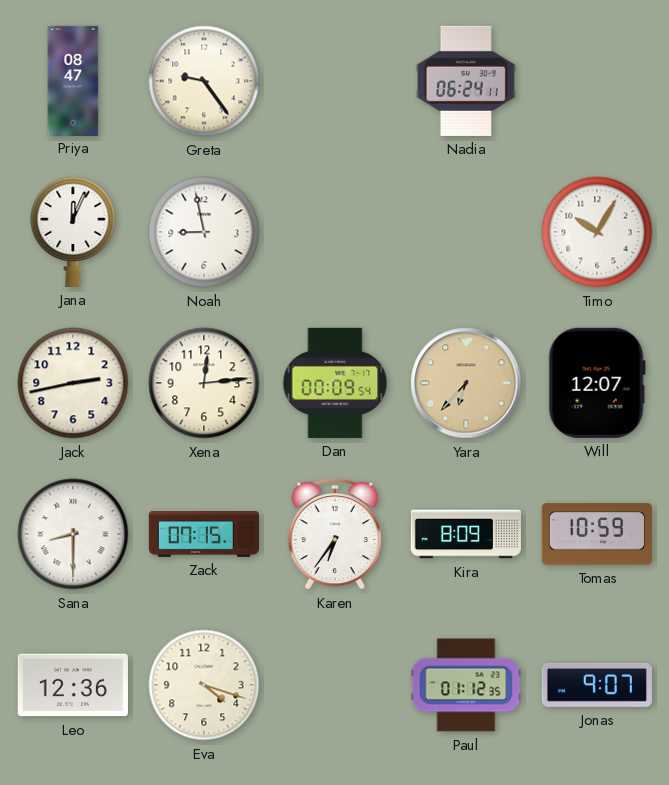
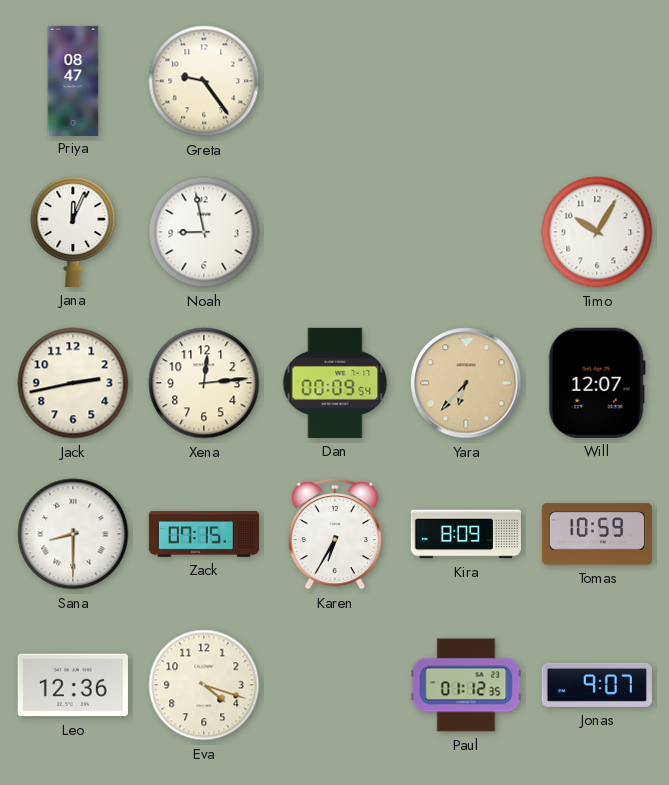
Nadia: 06:24 -> none
Karen: 6:36 -> 6:35
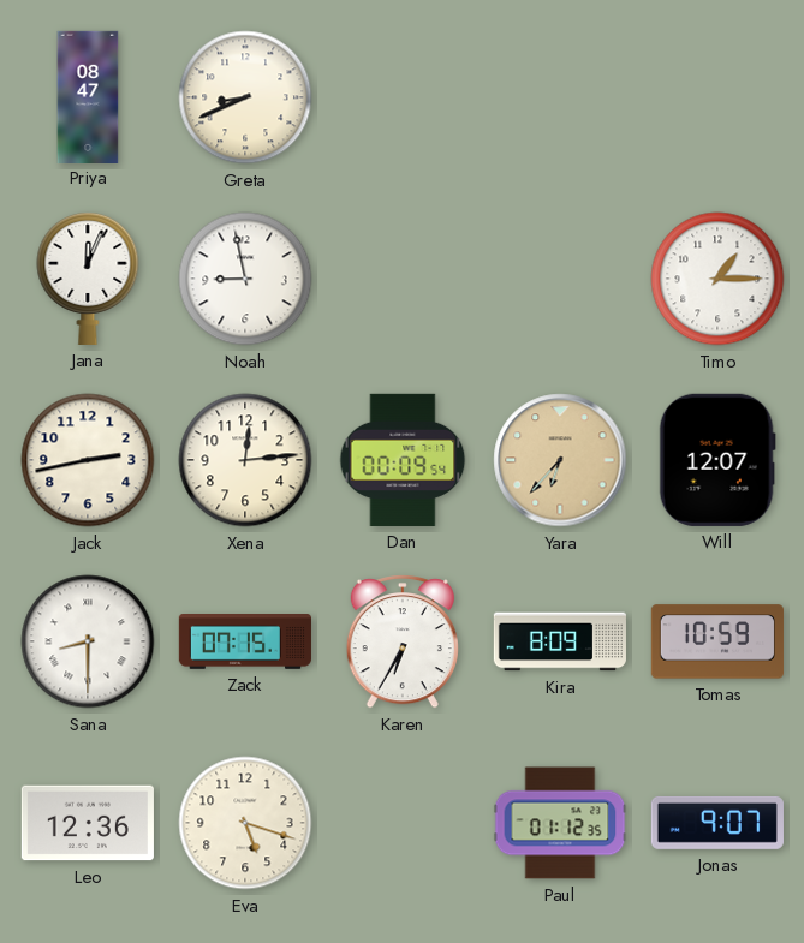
Greta: 9:24 -> 8:41
Timo: 10:05 -> 1:15
Eva: 4:18 -> 5:18
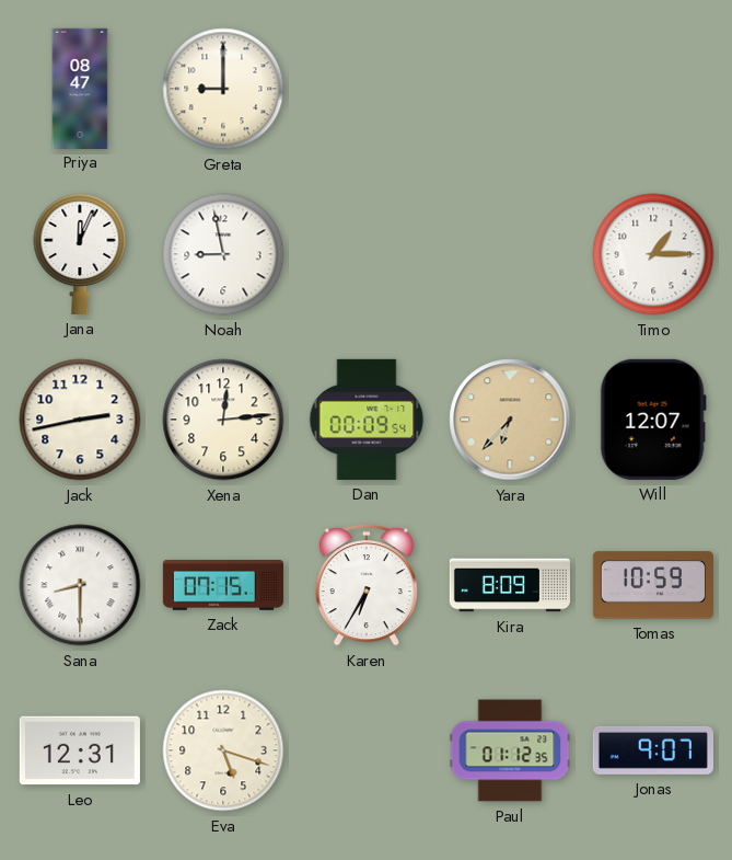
Greta: 8:41 -> 9:00
Leo: 12:36 -> 12:31
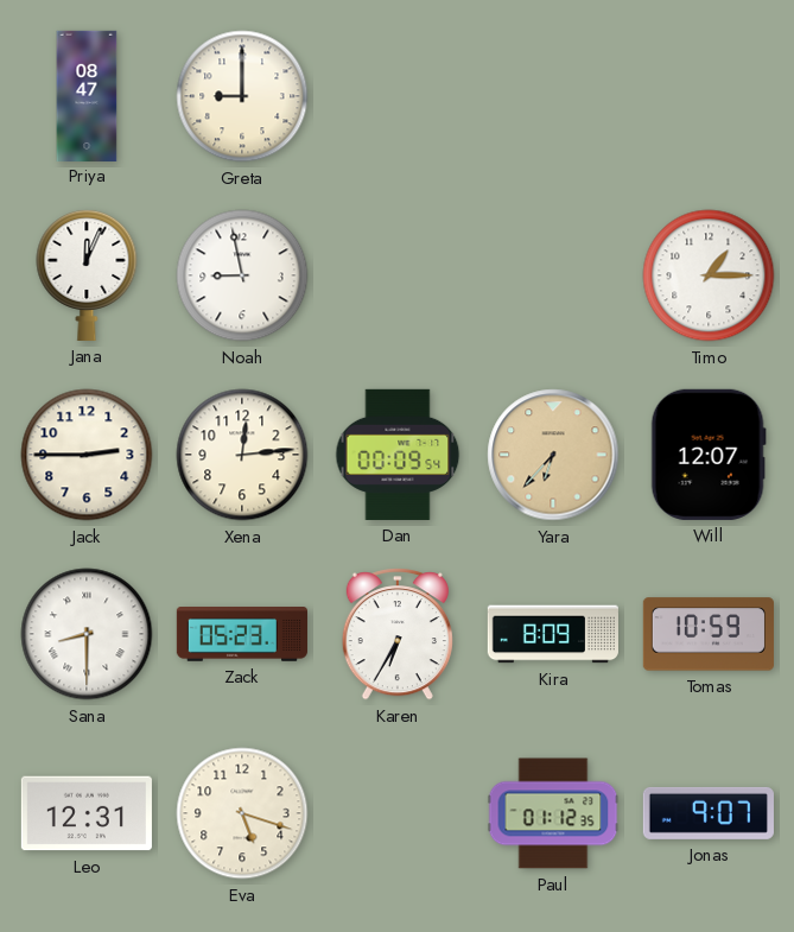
Jack: 2:43 -> 2:45
Zack: 07:15 -> 05:23
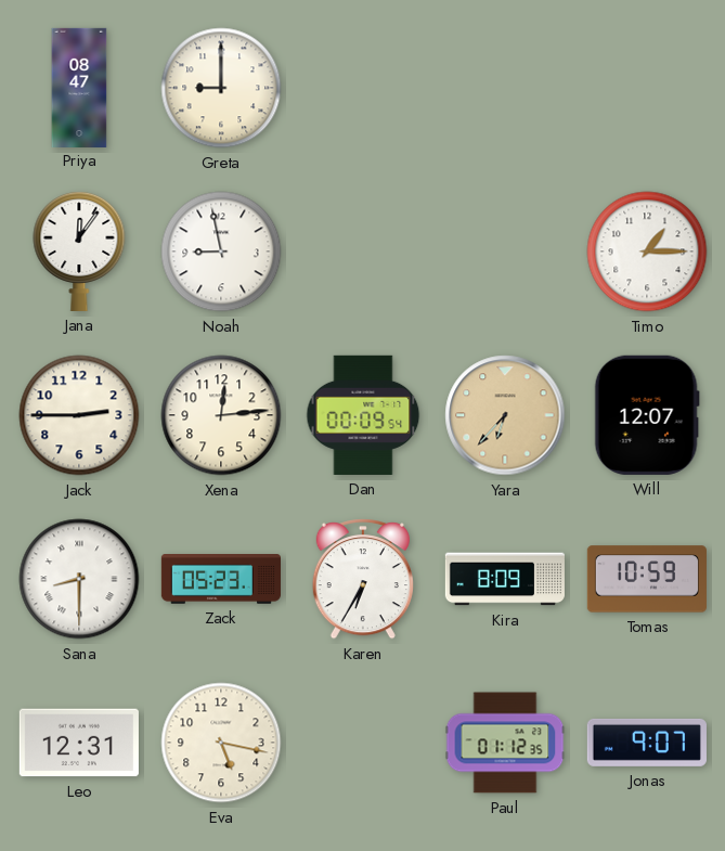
Jana: 12:04 -> 12:06
Eva: 5:18 -> 5:17
